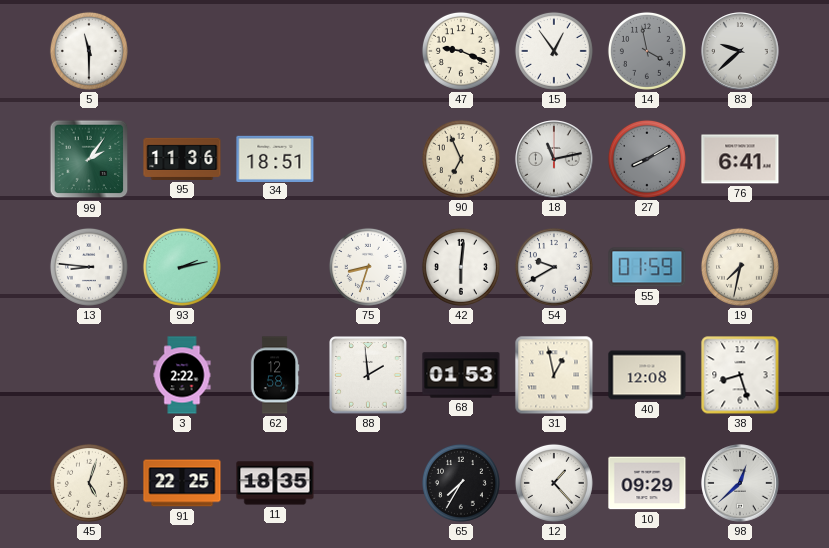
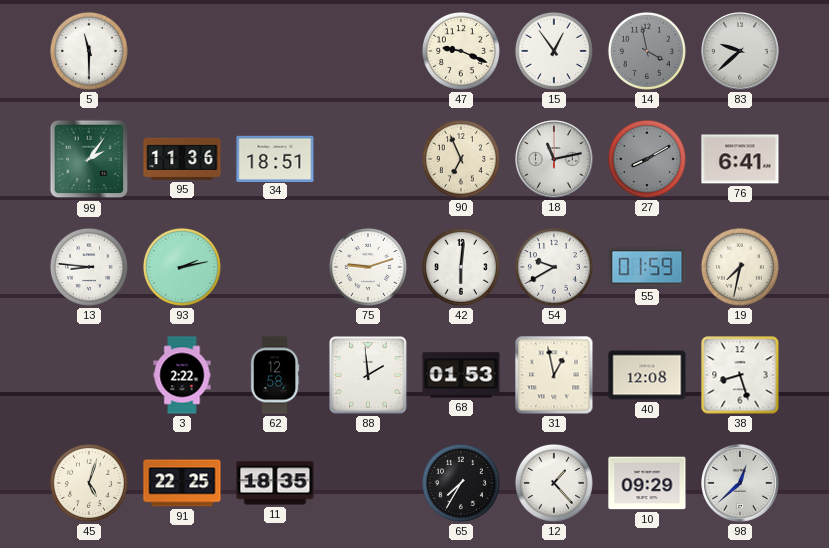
75: 8:33 -> 9:12
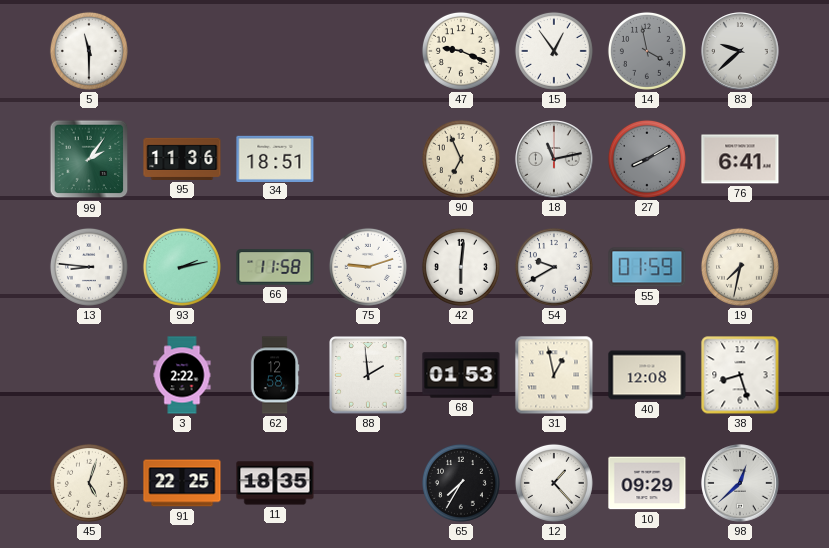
66: none -> 11:58
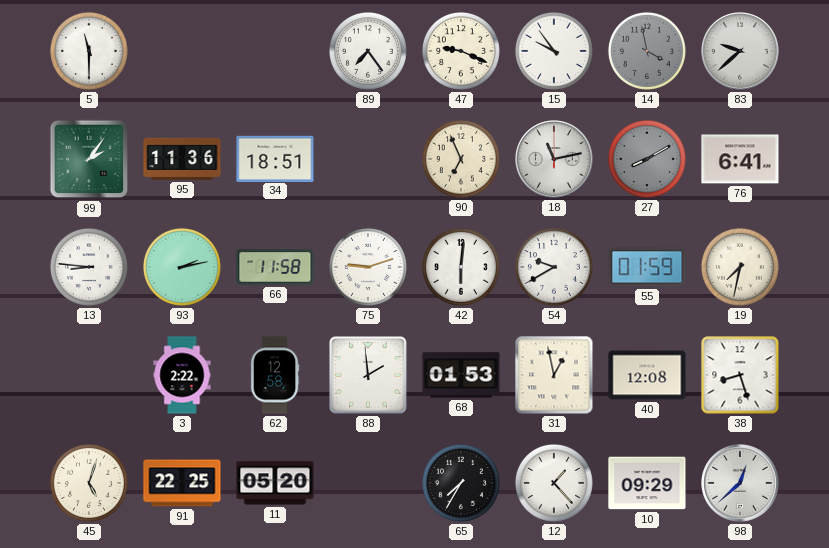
89: none -> 7:24
15: 12:54 -> 9:54
11: 18:35 -> 05:20
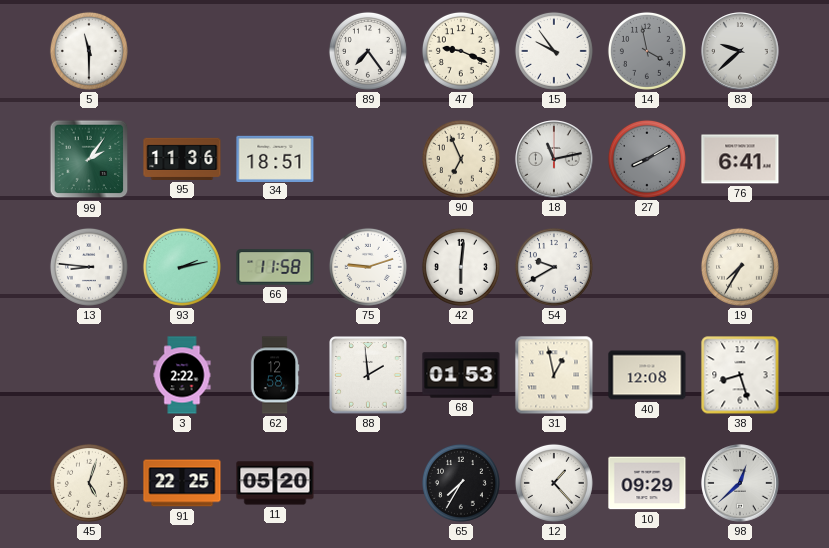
55: 01:59 -> none
19: 7:32 -> 7:35
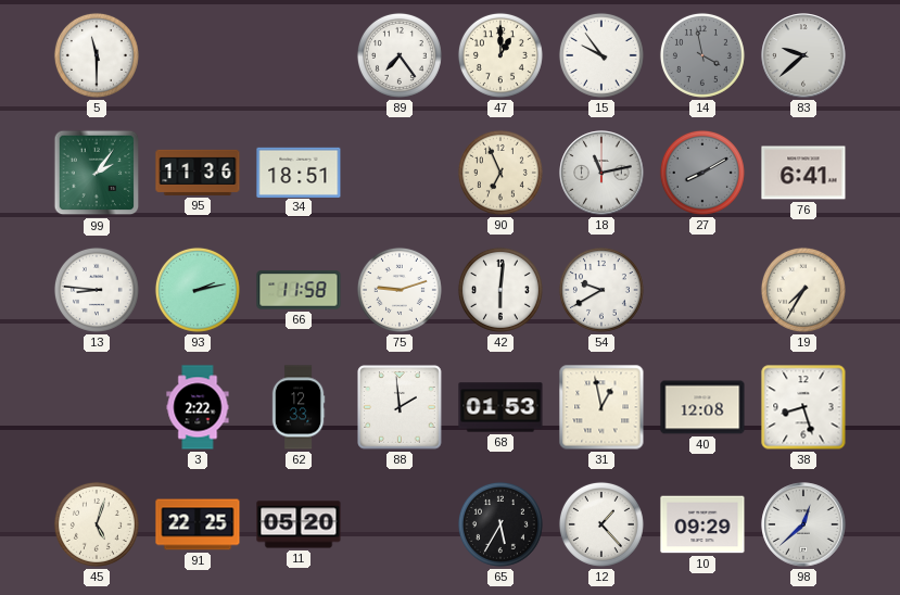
47: 9:19 -> 1:00
62: 12:58 -> 12:33
65: 7:35 -> 5:35
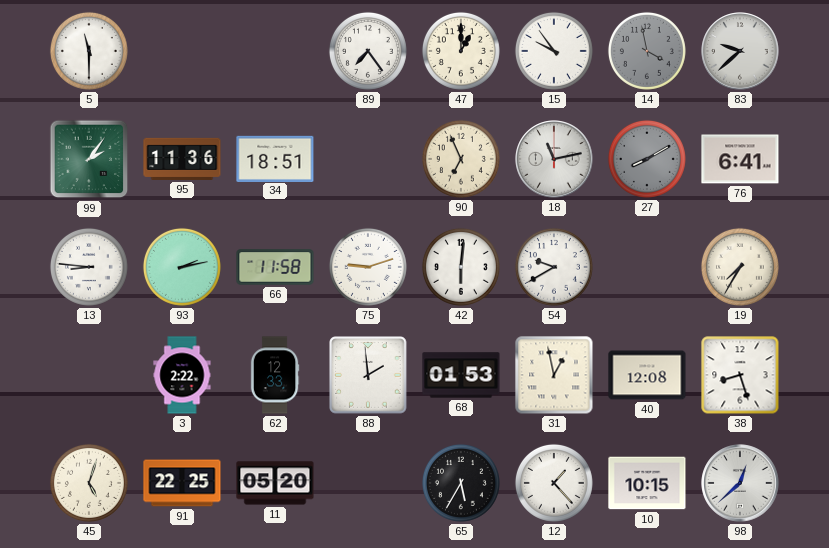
10: 09:29 -> 10:15
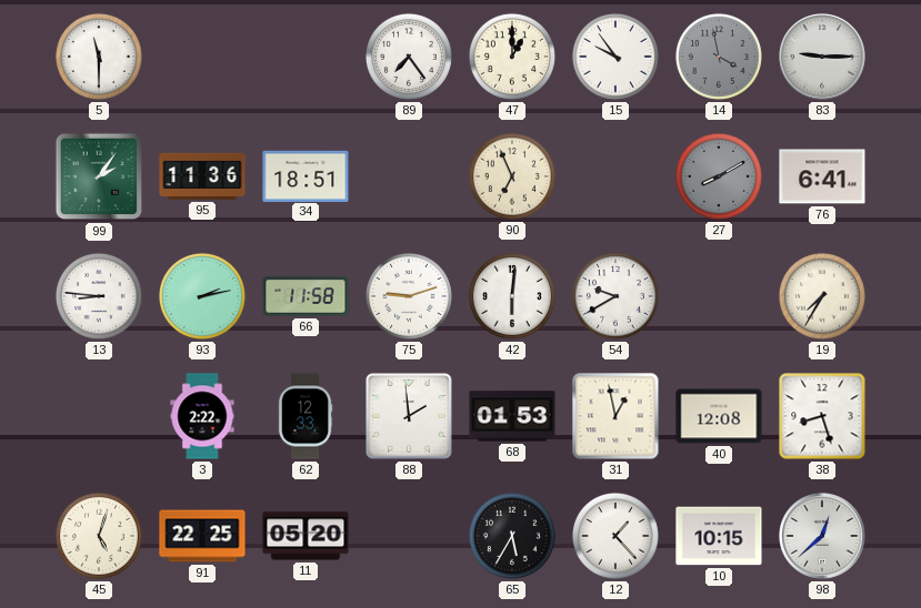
83: 9:38 -> 9:15
18: 11:13 -> none
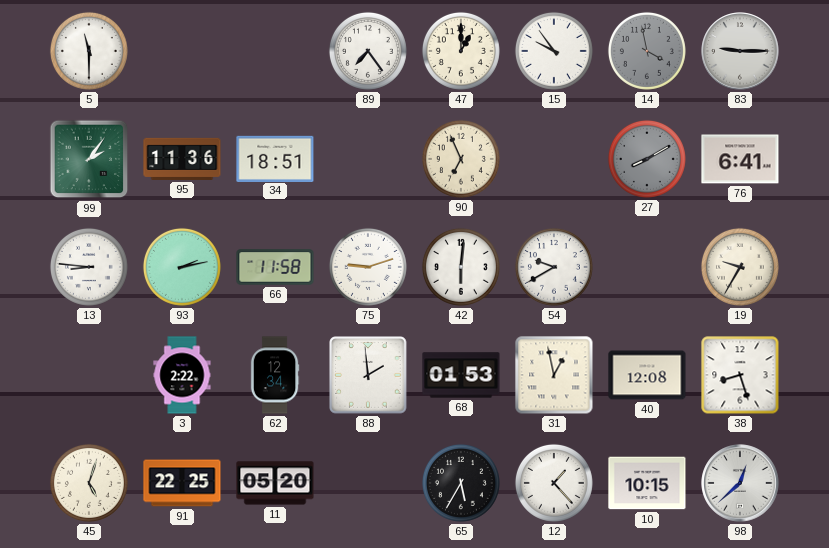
19: 7:35 -> 9:35
62: 12:33 -> 12:34
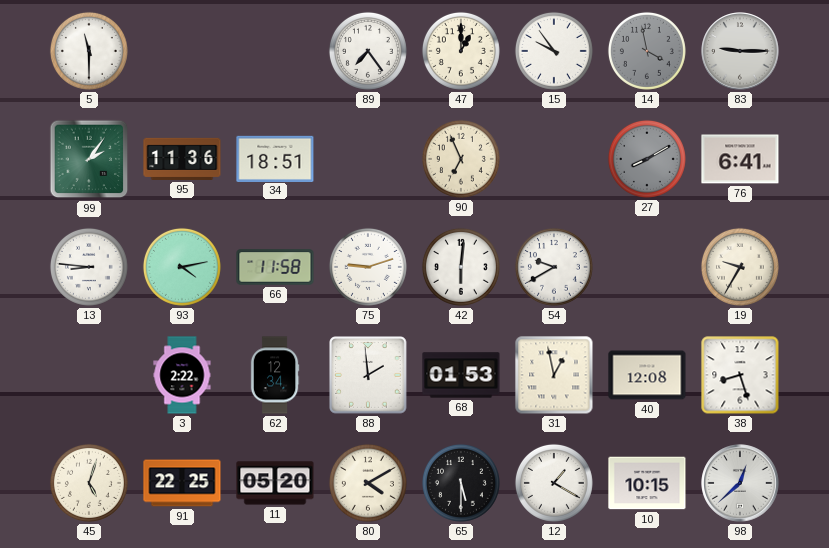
93: 2:13 -> 4:13
80: none -> 4:10
65: 5:35 -> 5:30
12: 1:23 -> 1:20
